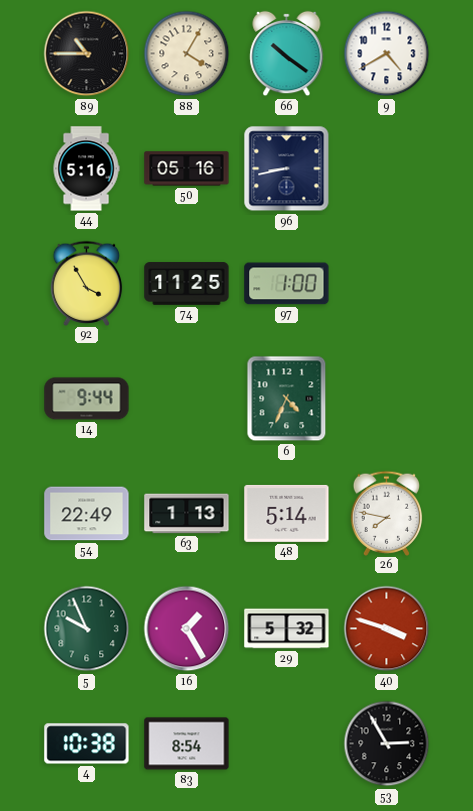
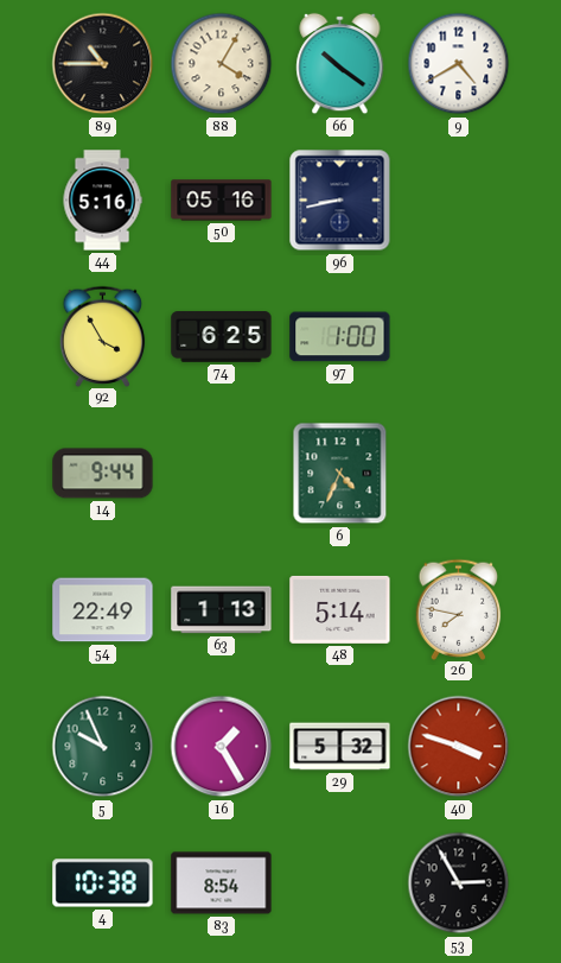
74: 11:25 -> 6:25
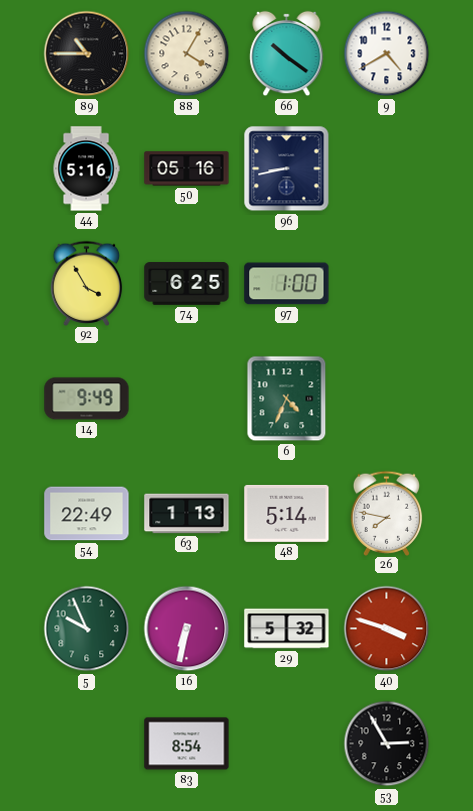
14: 9:44 -> 9:49
16: 1:25 -> 6:32
4: 10:38 -> none
